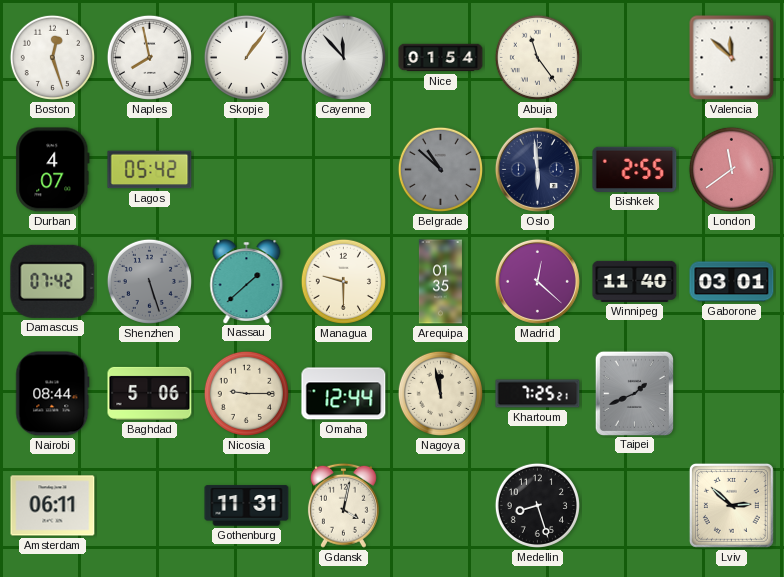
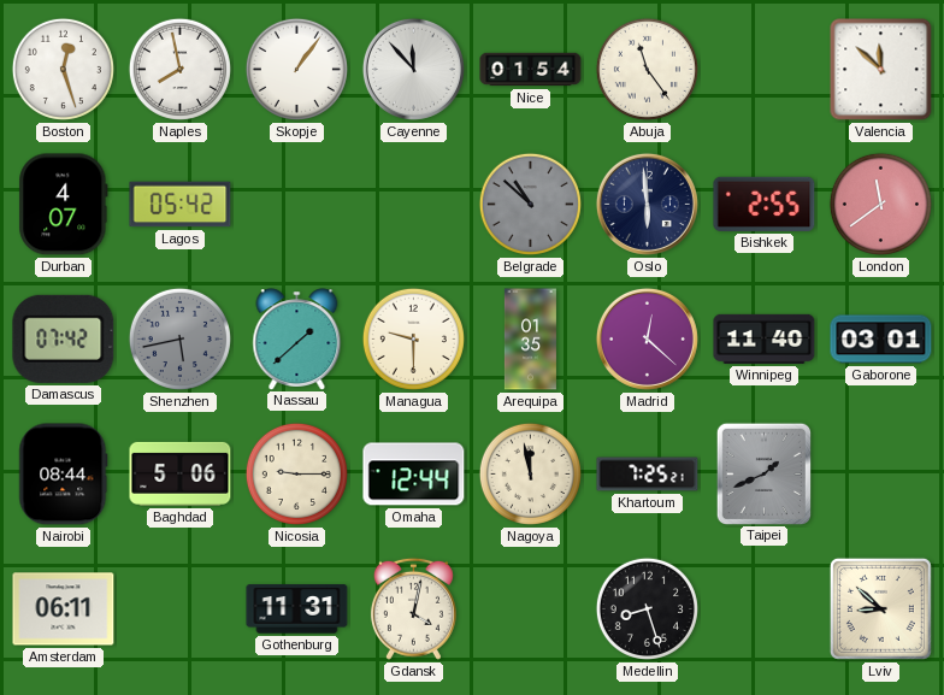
Shenzhen: 5:27 -> 5:43
Lviv: 2:52 -> 8:52
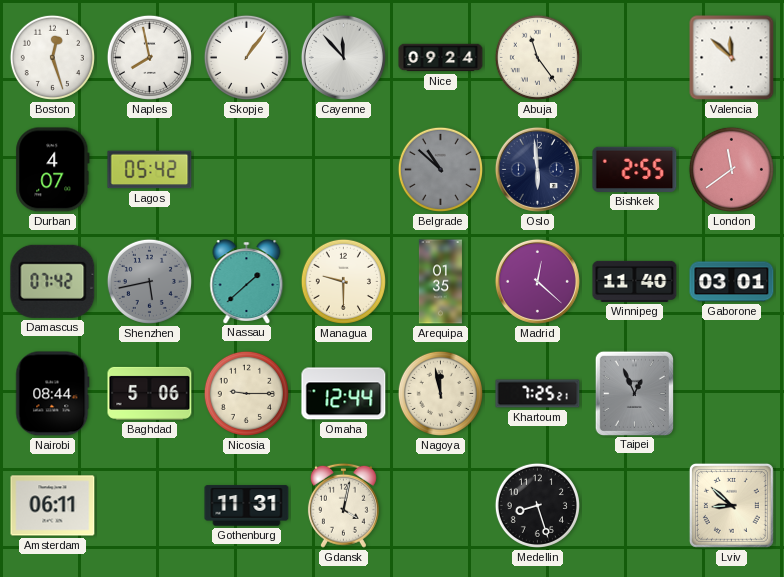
Nice: 01:54 -> 09:24
Taipei: 1:41 -> 12:56
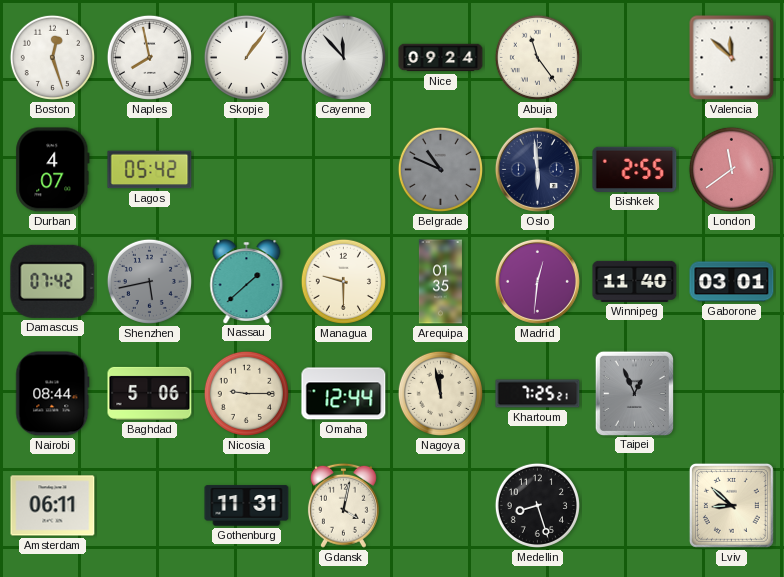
Belgrade: 10:52 -> 10:49
Madrid: 12:22 -> 12:31
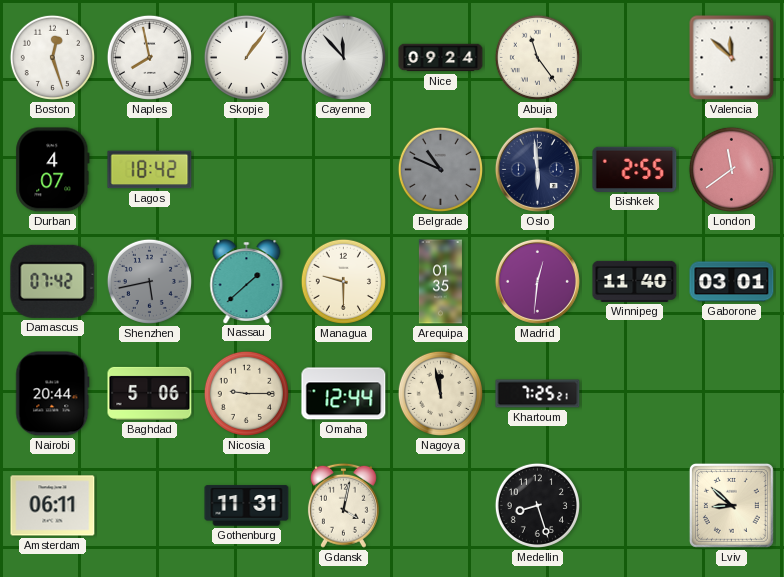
Lagos: 05:42 -> 18:42
Nairobi: 08:44 -> 20:44
Taipei: 12:56 -> none
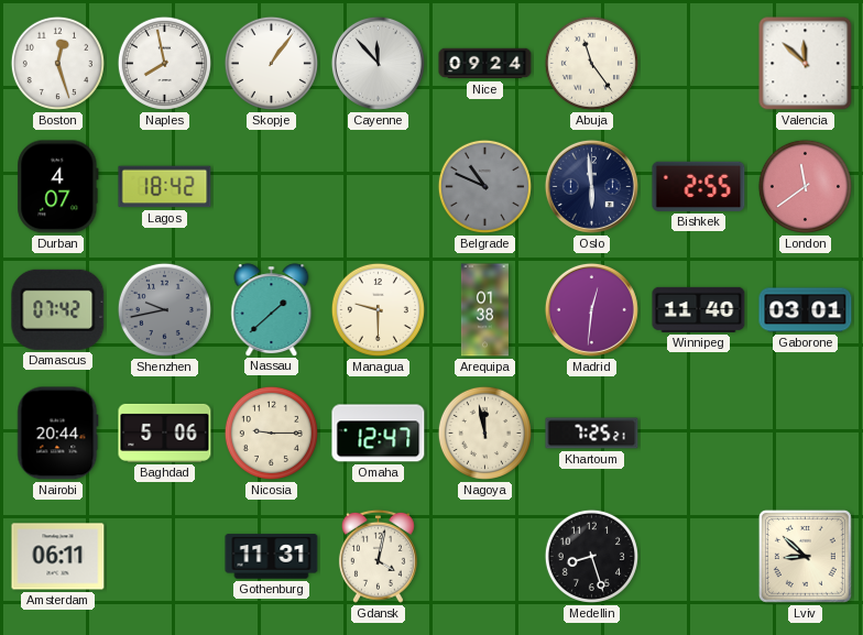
Shenzhen: 5:43 -> 9:43
Arequipa: 01:35 -> 01:38
Omaha: 12:44 -> 12:47
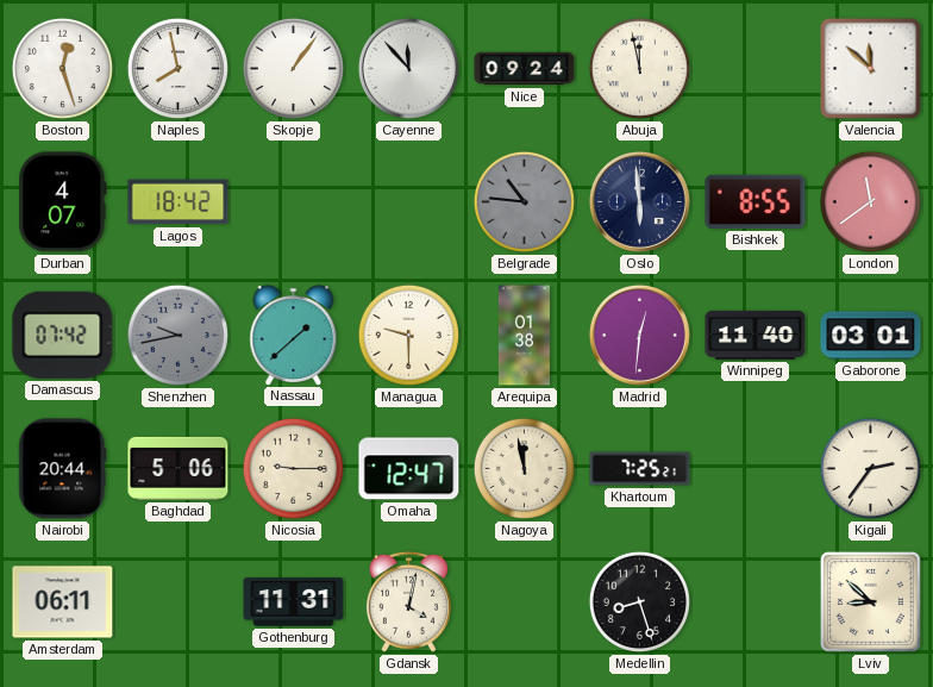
Abuja: 11:24 -> 11:58
Belgrade: 10:49 -> 10:46
Bishkek: 2:55 -> 8:55
Kigali: none -> 2:36
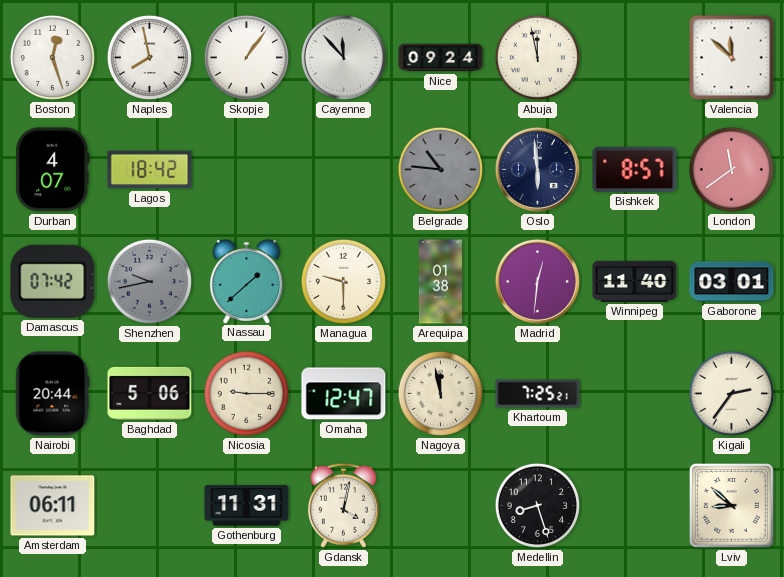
Bishkek: 8:55 -> 8:57
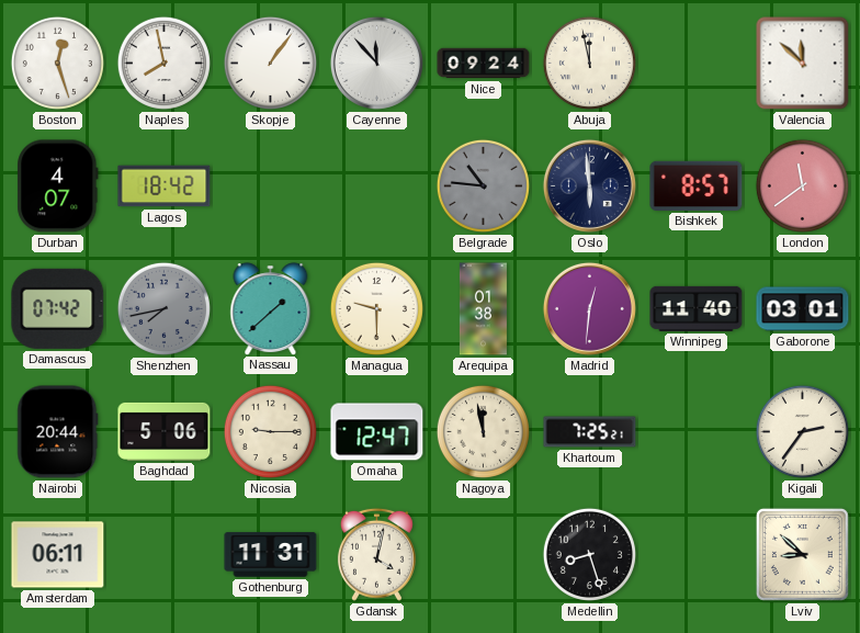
Shenzhen: 9:43 -> 7:43
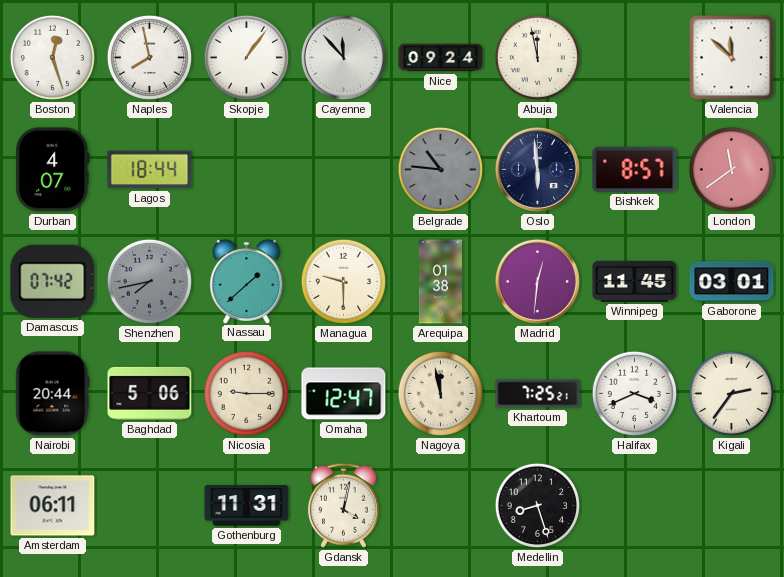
Lagos: 18:42 -> 18:44
Winnipeg: 11:40 -> 11:45
Halifax: none -> 3:41
Lviv: 8:52 -> none
